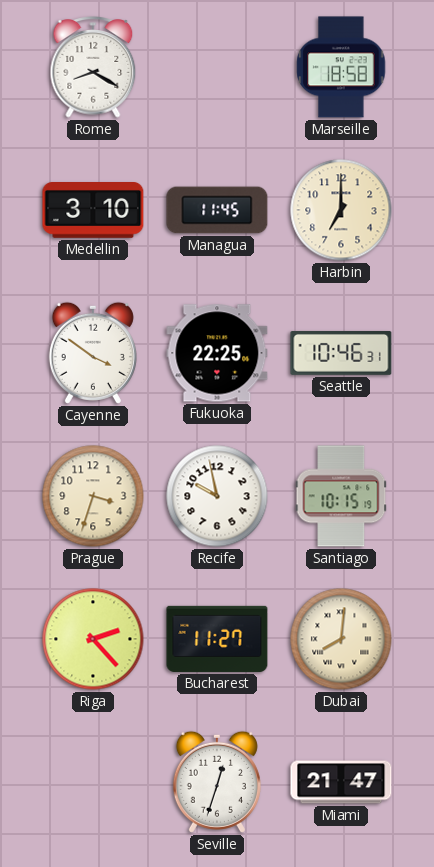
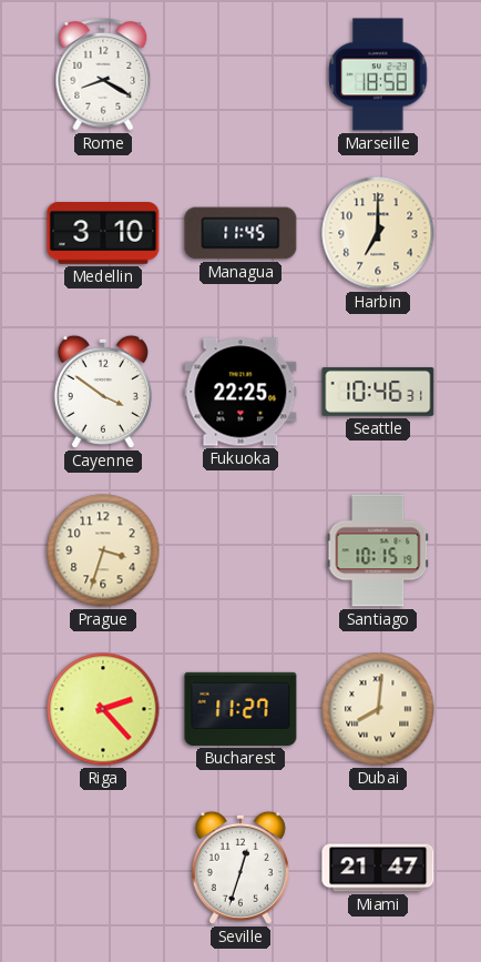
Recife: 9:58 -> none
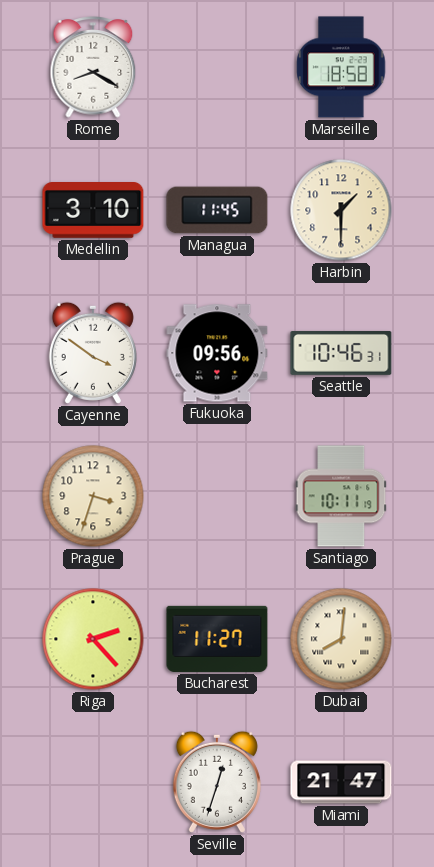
Harbin: 7:00 -> 1:30
Fukuoka: 22:25 -> 09:56
Santiago: 10:15 -> 10:11
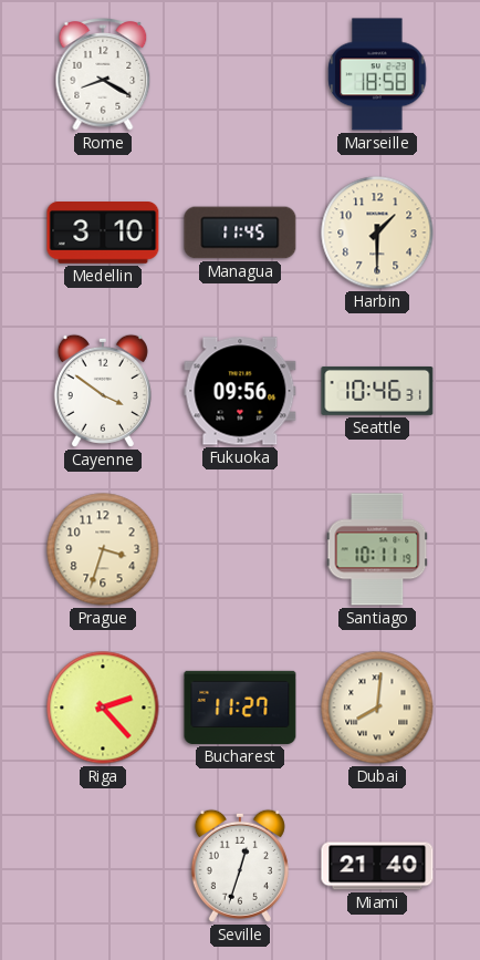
Miami: 21:47 -> 21:40
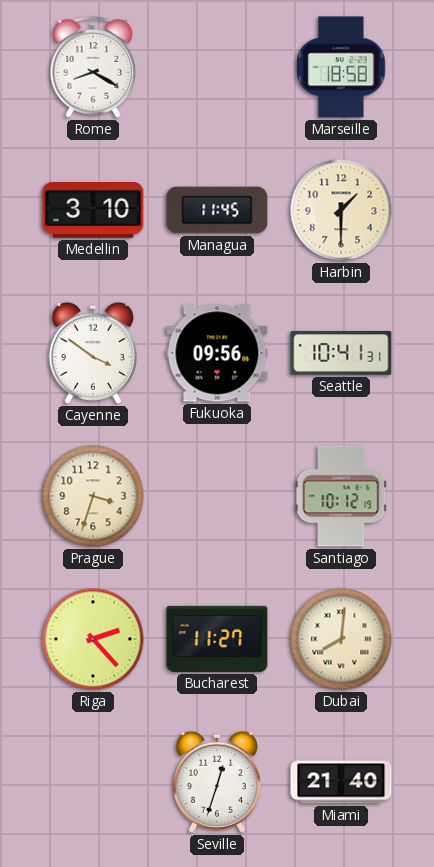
Seattle: 10:46 -> 10:41
Santiago: 10:11 -> 10:12
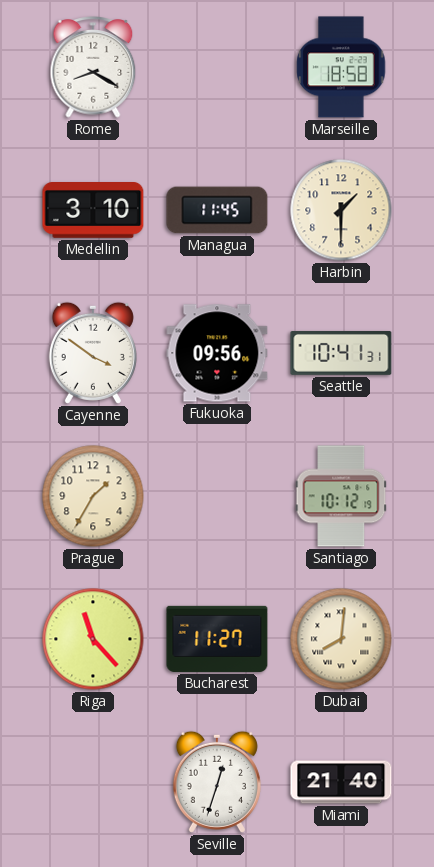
Prague: 3:33 -> 1:35
Riga: 2:23 -> 11:23
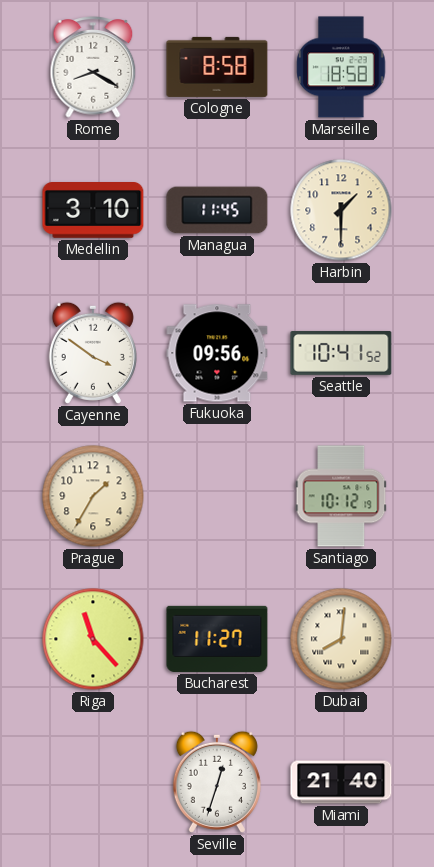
Cologne: none -> 8:58
Seattle: 10:41:31 -> 10:41:52
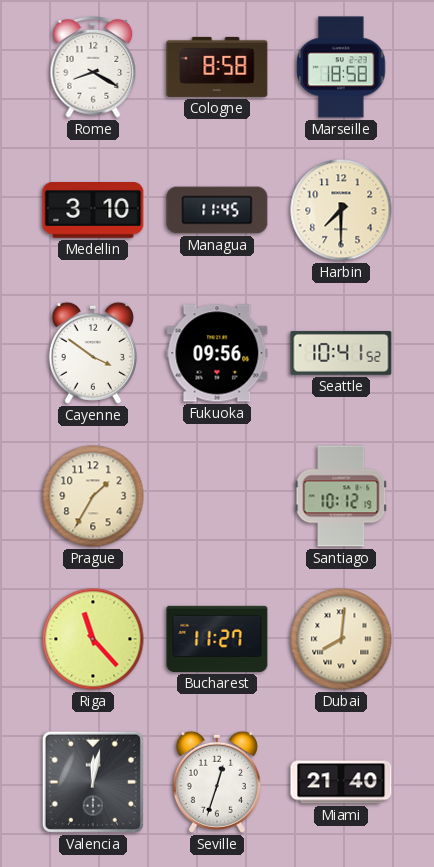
Harbin: 1:30 -> 7:30
Valencia: none -> 12:02
